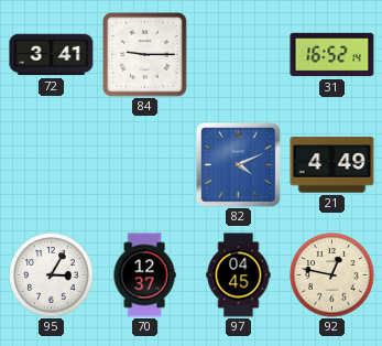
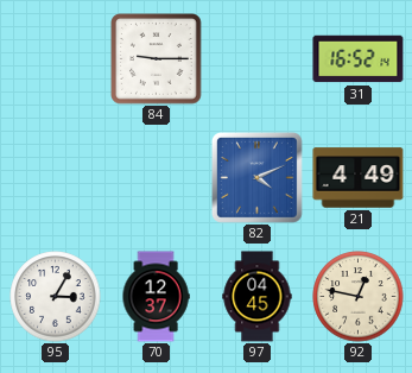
72: 3:41 -> none
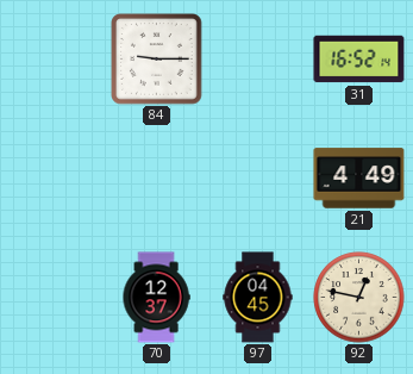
82: 4:11 -> none
95: 3:05 -> none
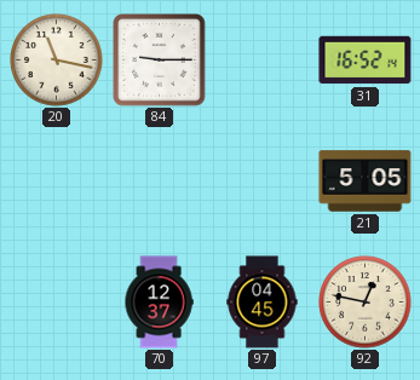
20: none -> 11:17
21: 4:49 -> 5:05
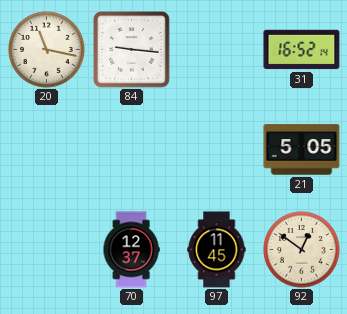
84: 9:15 -> 9:16
97: 04:45 -> 11:45
92: 12:47 -> 12:51
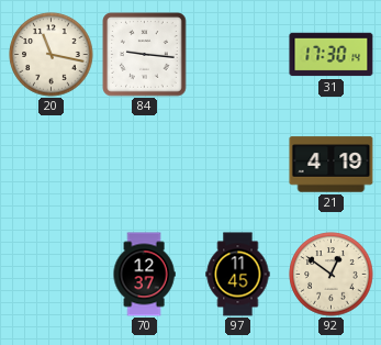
31: 16:52 -> 17:30
21: 5:05 -> 4:19
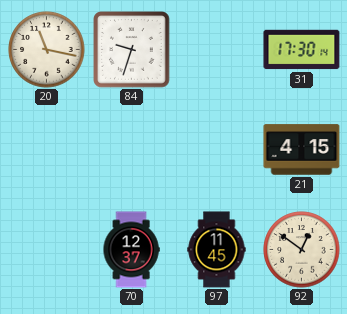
84: 9:16 -> 9:33
21: 4:19 -> 4:15
